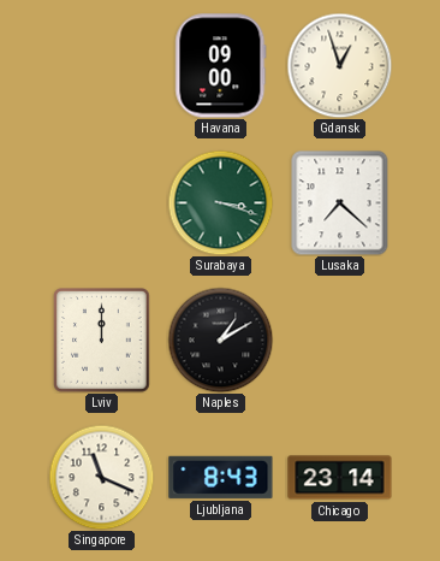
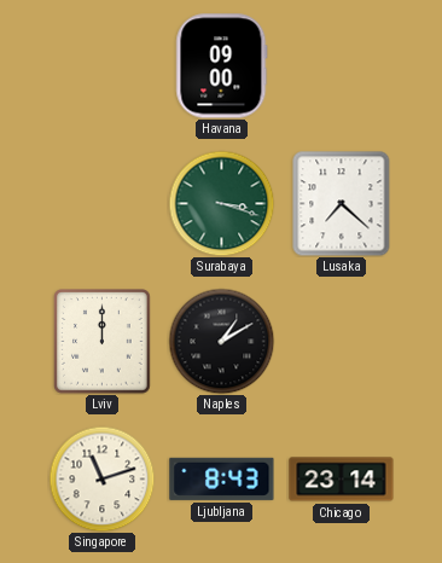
Gdansk: 12:57 -> none
Singapore: 11:19 -> 11:12
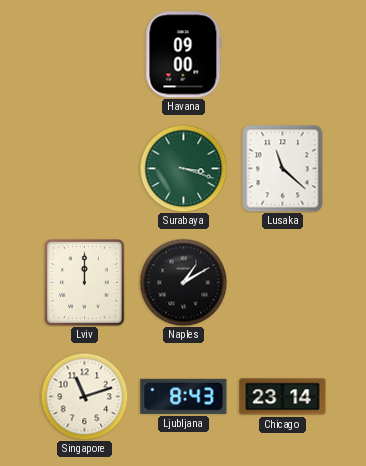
Lusaka: 7:22 -> 11:22
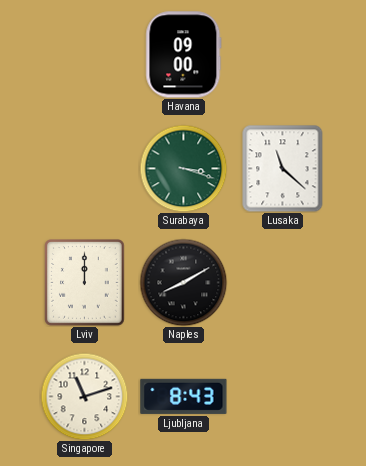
Naples: 1:10 -> 8:10
Chicago: 23:14 -> none
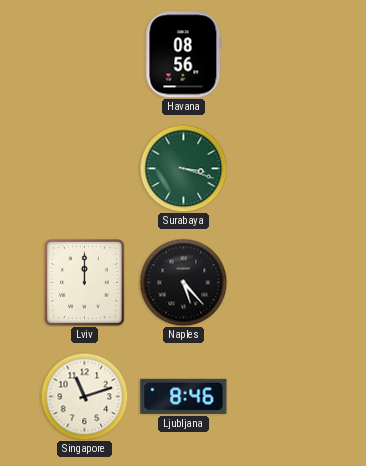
Havana: 09:00 -> 08:56
Lusaka: 11:22 -> none
Naples: 8:10 -> 5:23
Ljubljana: 8:43 -> 8:46
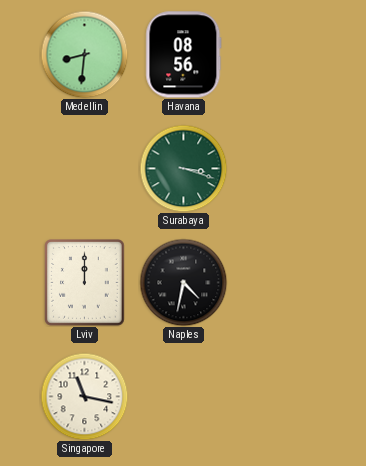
Medellin: none -> 8:31
Naples: 5:23 -> 4:32
Singapore: 11:12 -> 11:17
Ljubljana: 8:46 -> none
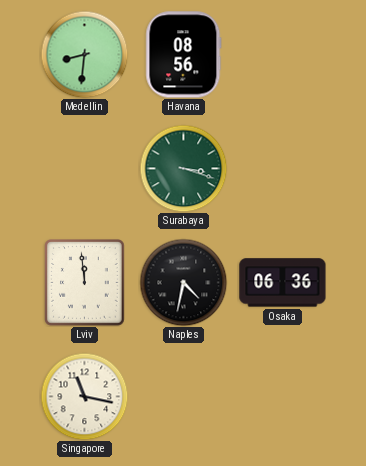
Lviv: 12:00 -> 11:59
Osaka: none -> 06:36
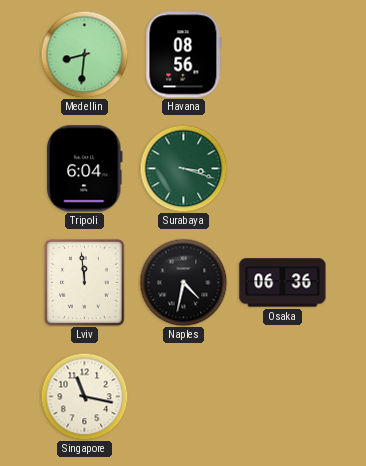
Tripoli: none -> 6:04
